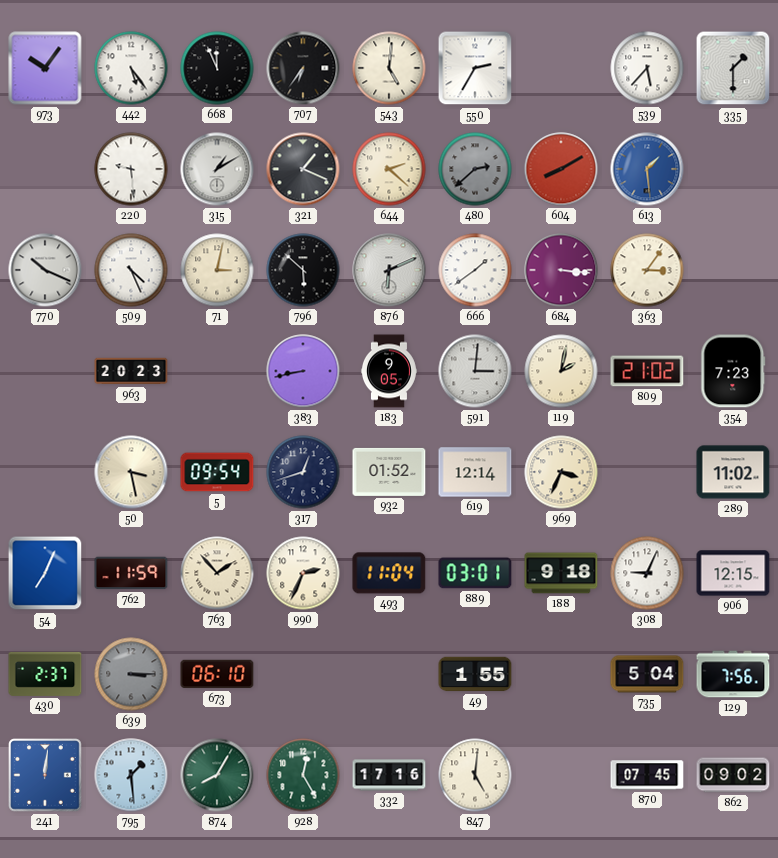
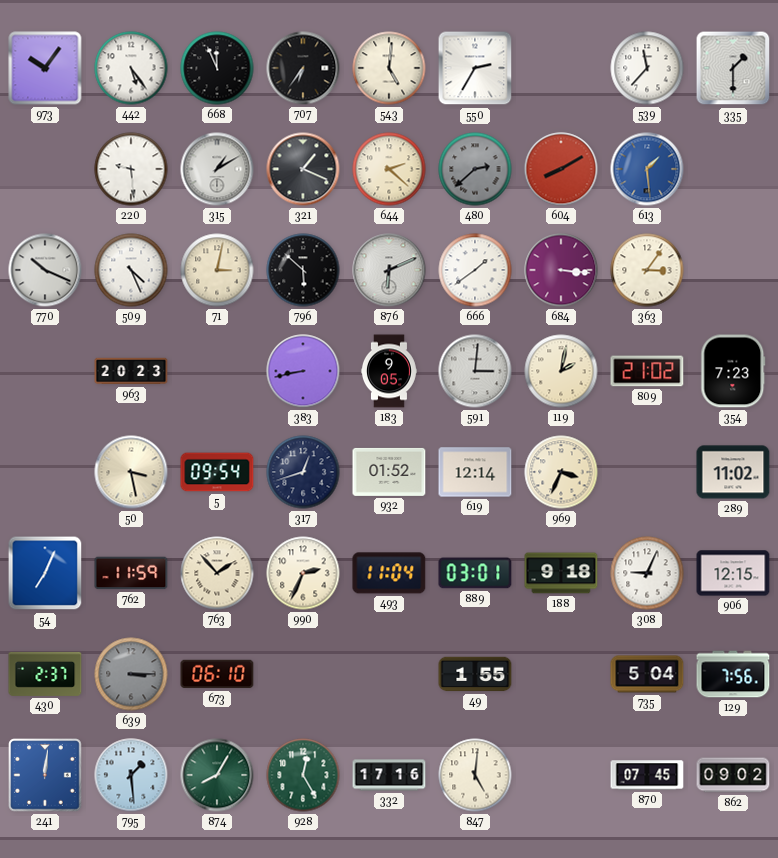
539: 5:37 -> 11:37
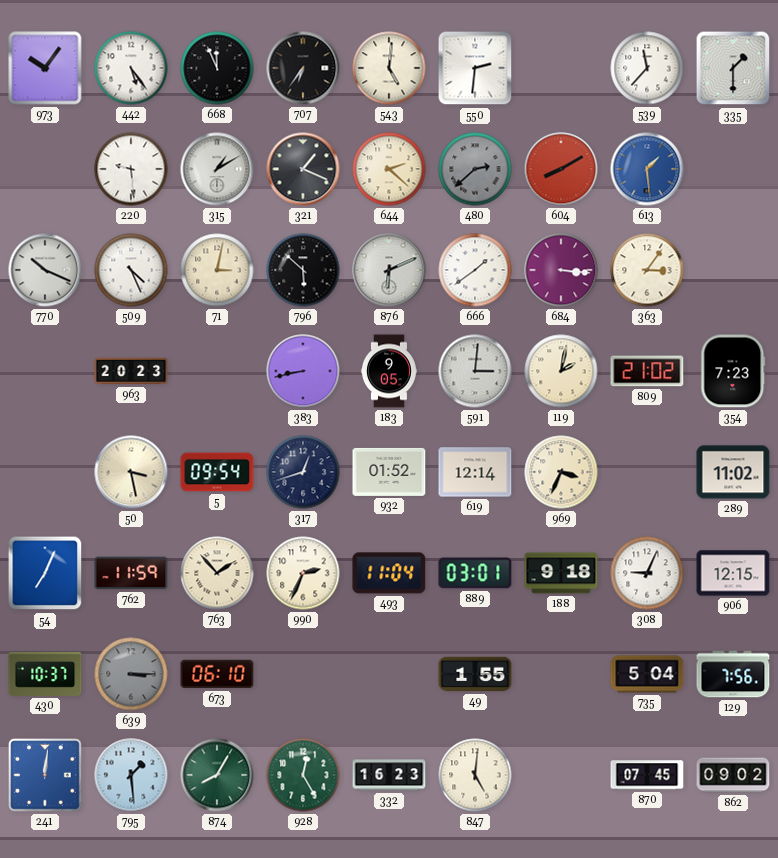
550: 2:35 -> 2:31
430: 2:37 -> 10:37
332: 17:16 -> 16:23
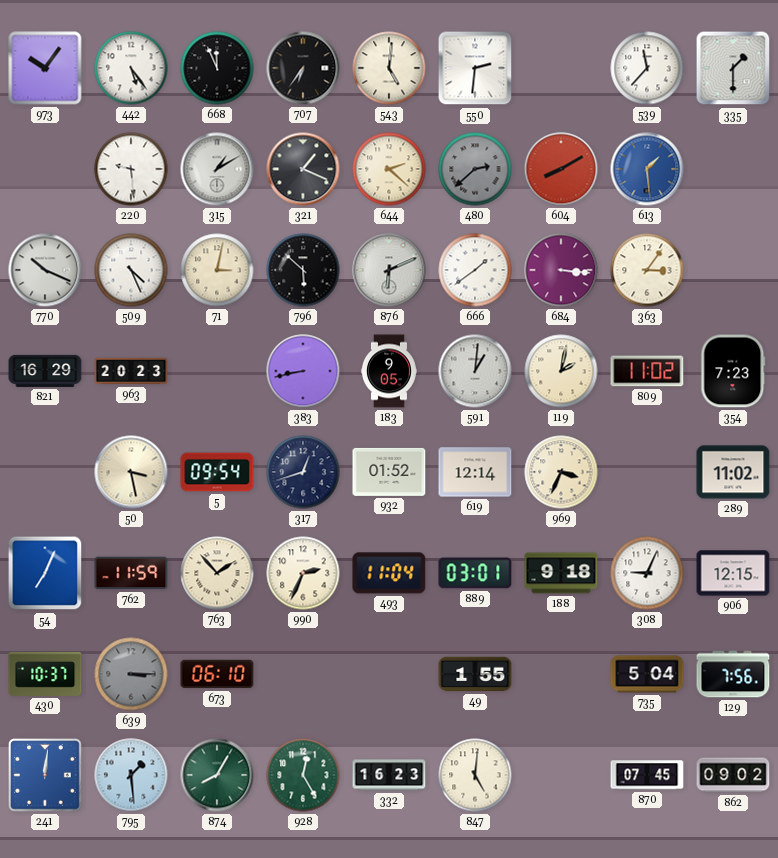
821: none -> 16:29
591: 3:01 -> 1:01
809: 21:02 -> 11:02
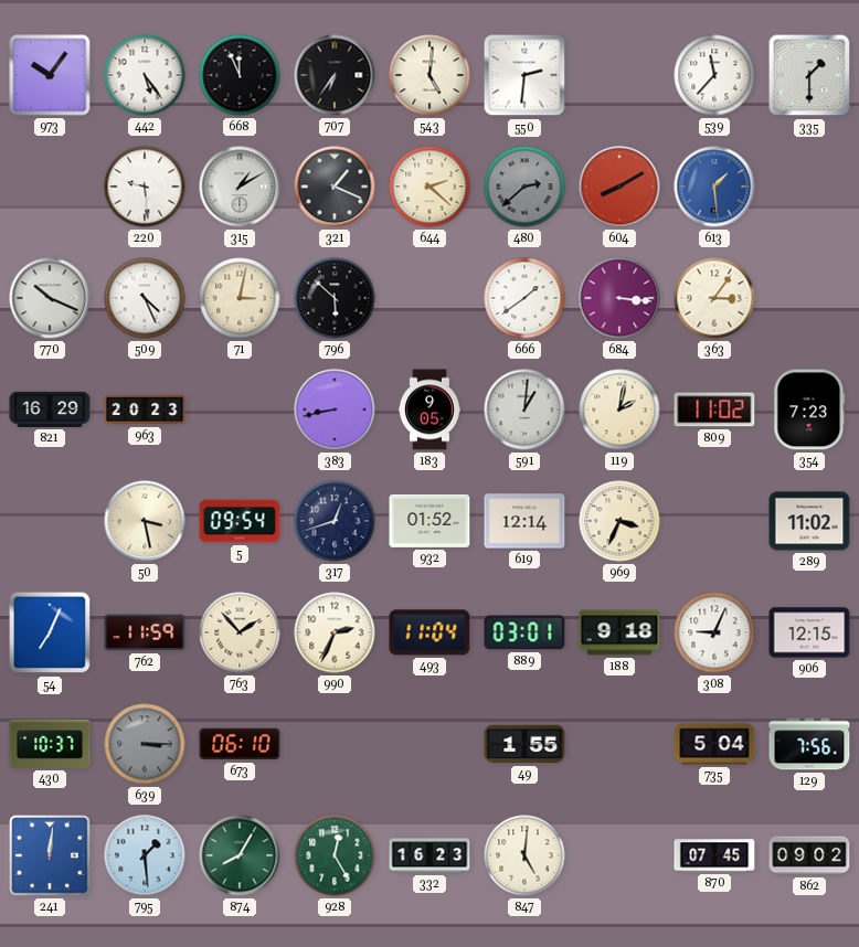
876: 6:11 -> none
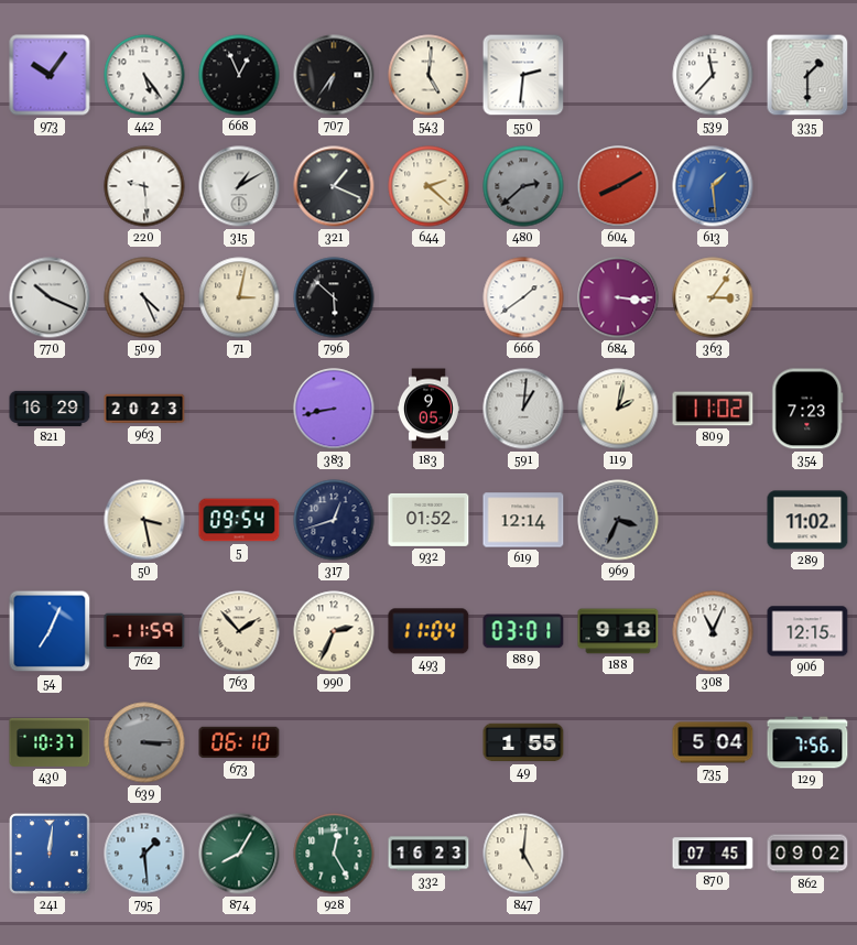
668: 11:56 -> 12:56
969 dial: cream -> grey
308: 9:04 -> 11:04
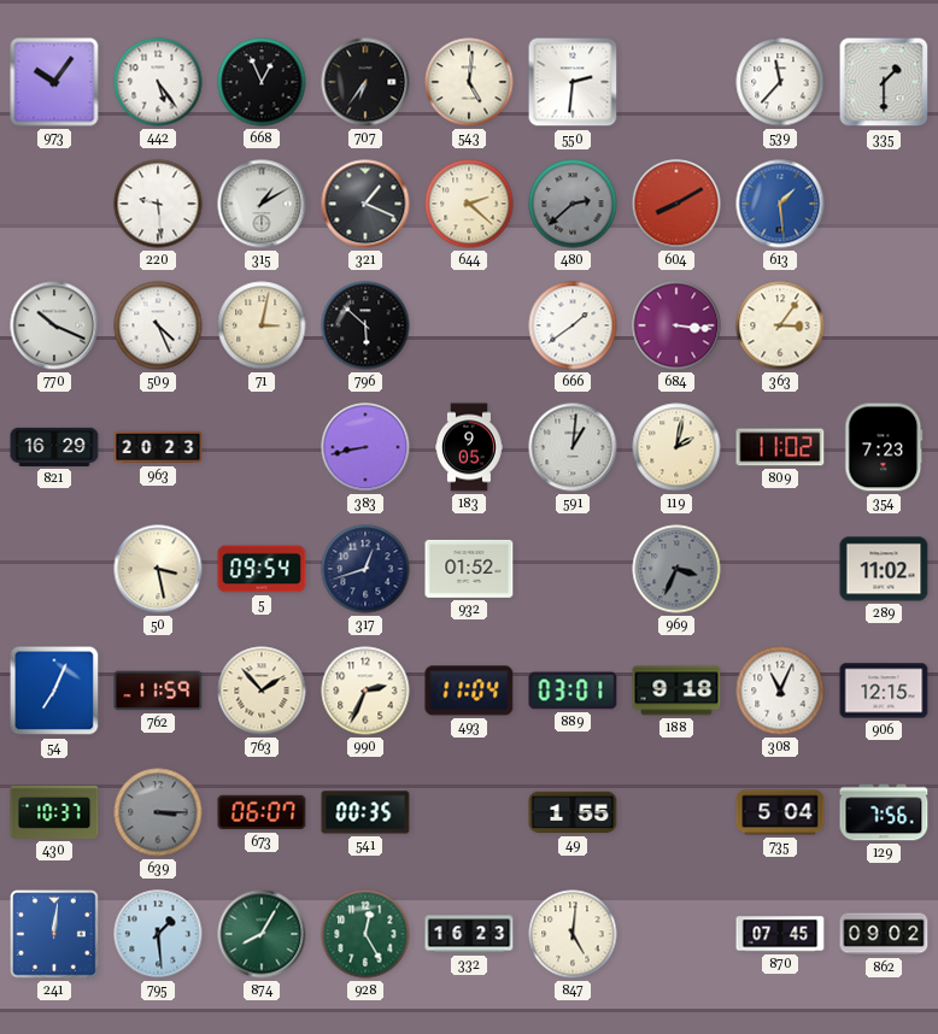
619: 12:14 -> none
673: 06:10 -> 06:07
541: none -> 00:35
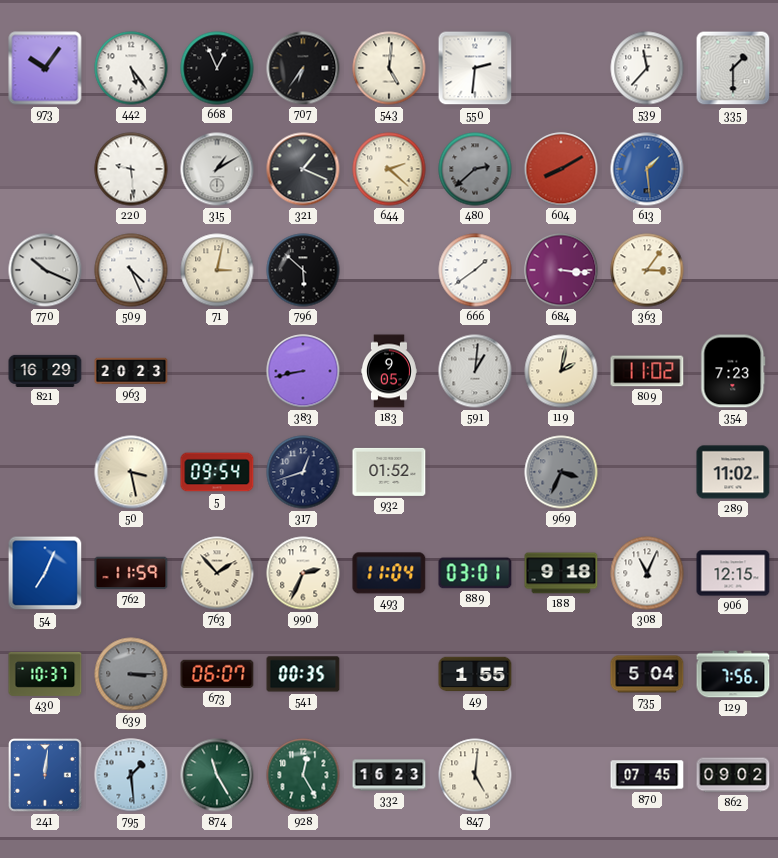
874: 8:05 -> 11:25
